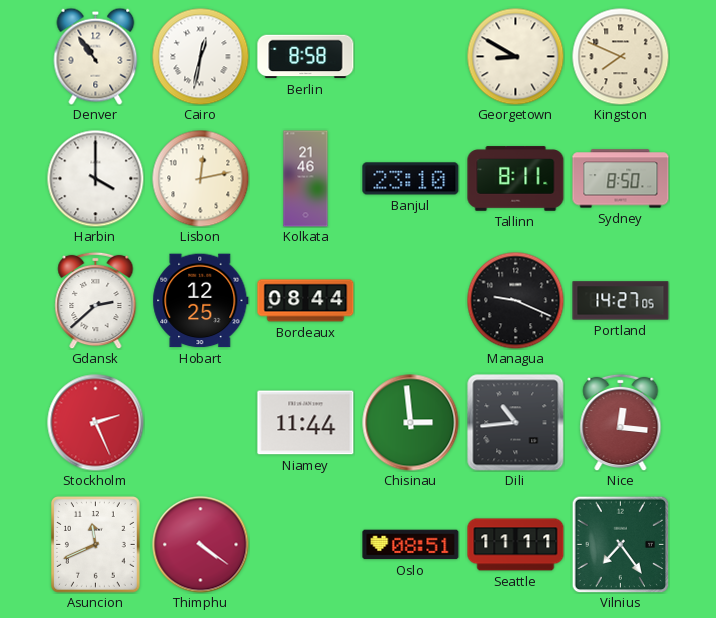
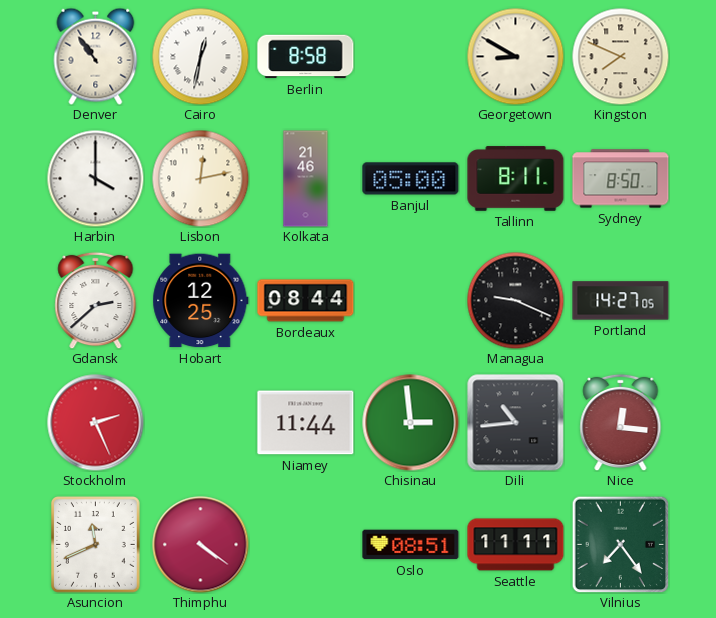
Banjul: 23:10 -> 05:00
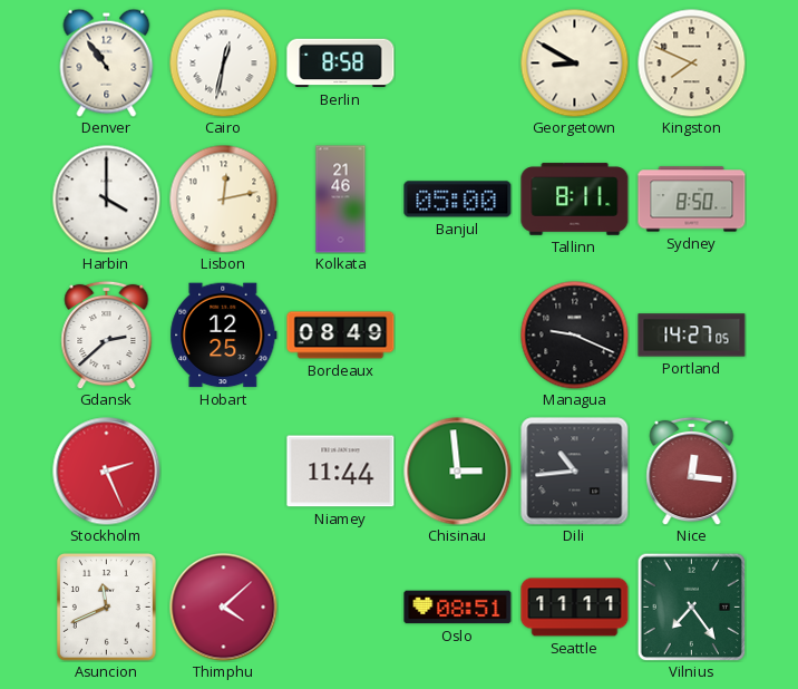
Bordeaux: 08:44 -> 08:49
Thimphu: 4:21 -> 4:08
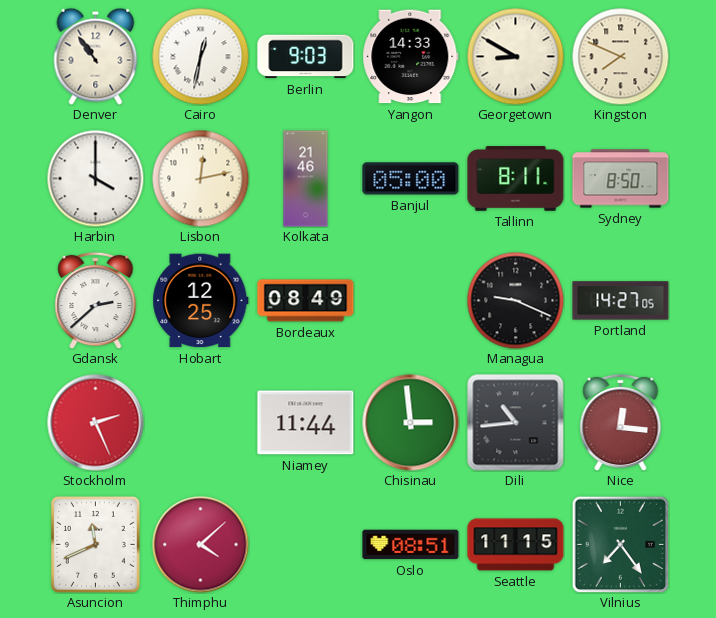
Berlin: 8:58 -> 9:03
Yangon: none -> 14:33
Seattle: 11:11 -> 11:15
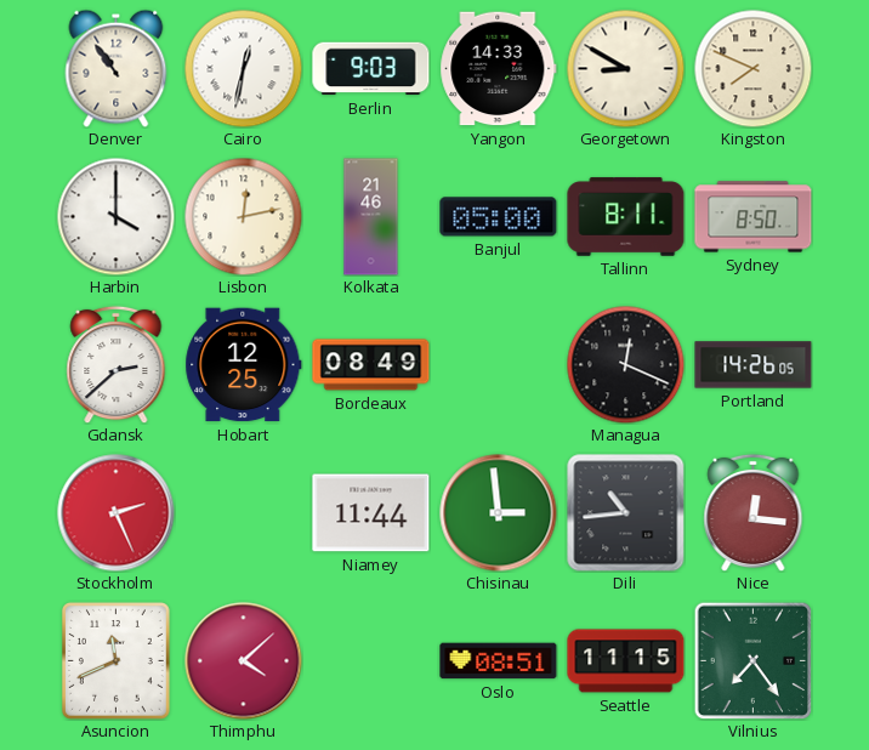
Managua: 9:19 -> 12:19
Portland: 14:27 -> 14:26
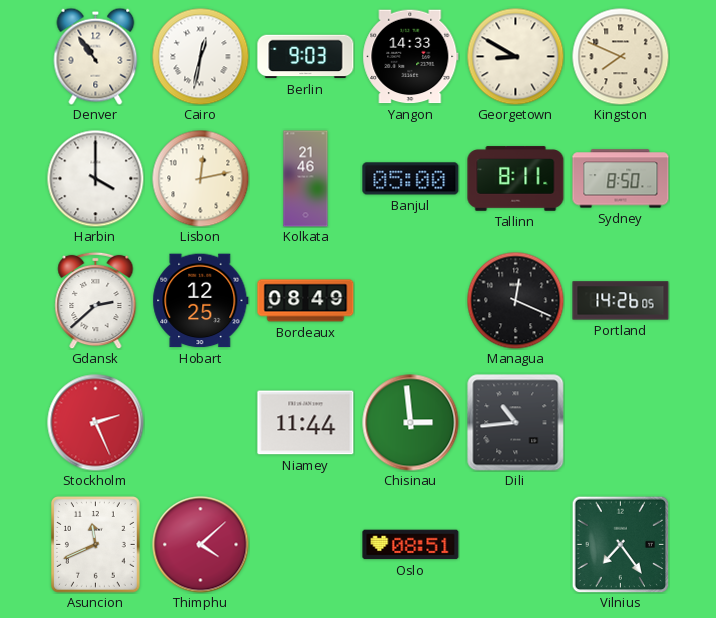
Nice: 12:16 -> none
Seattle: 11:15 -> none
